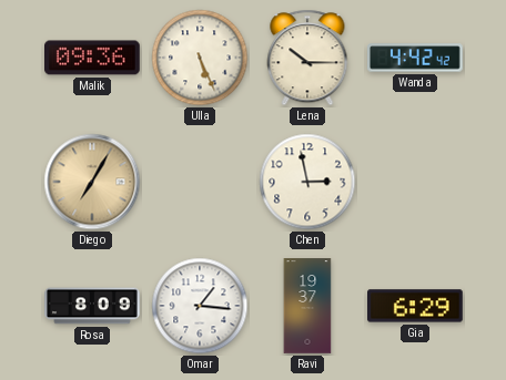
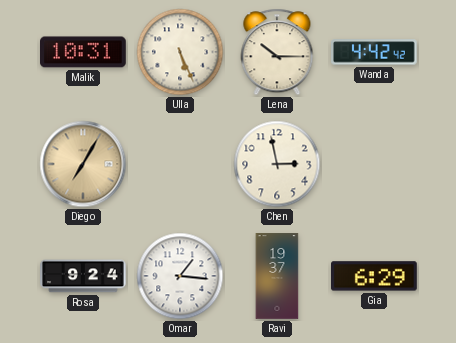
Malik: 09:36 -> 10:31
Rosa: 8:09 -> 9:24
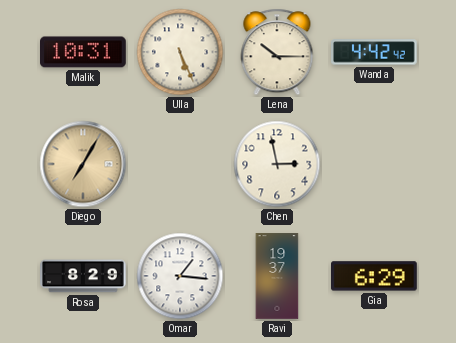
Rosa: 9:24 -> 8:29
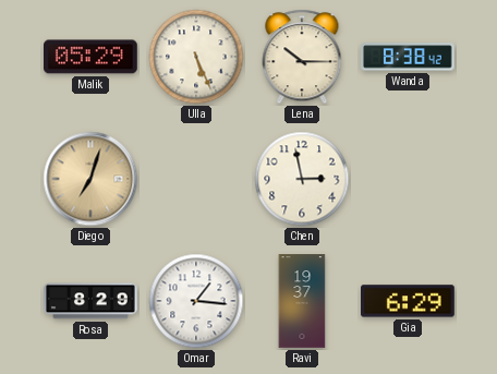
Malik: 10:31 -> 05:29
Wanda: 4:42 -> 8:38
Diego: 7:05 -> 7:03
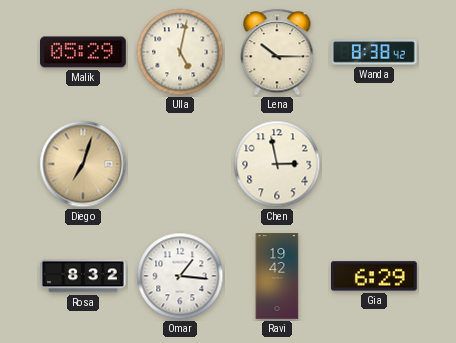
Ulla: 5:26 -> 5:02
Rosa: 8:29 -> 8:32
Ravi: 19:37 -> 19:42
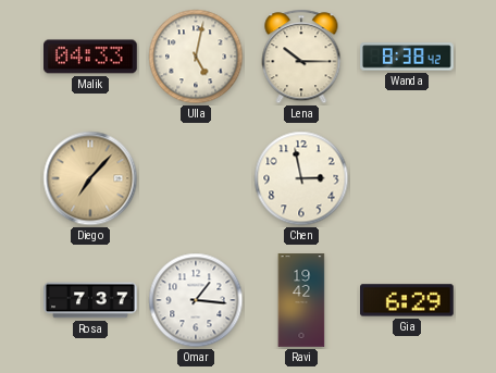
Malik: 05:29 -> 04:33
Diego: 7:03 -> 7:07
Rosa: 8:32 -> 7:37
